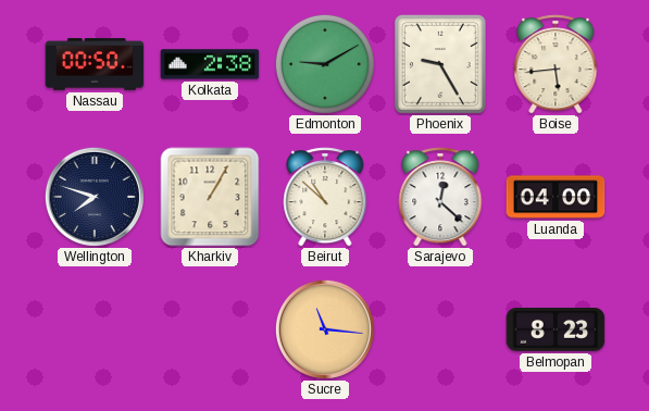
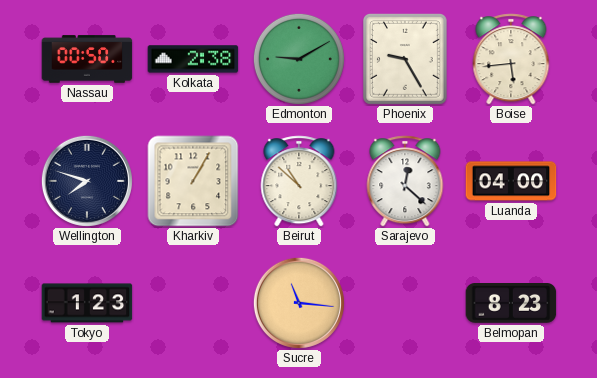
Tokyo: none -> 1:23
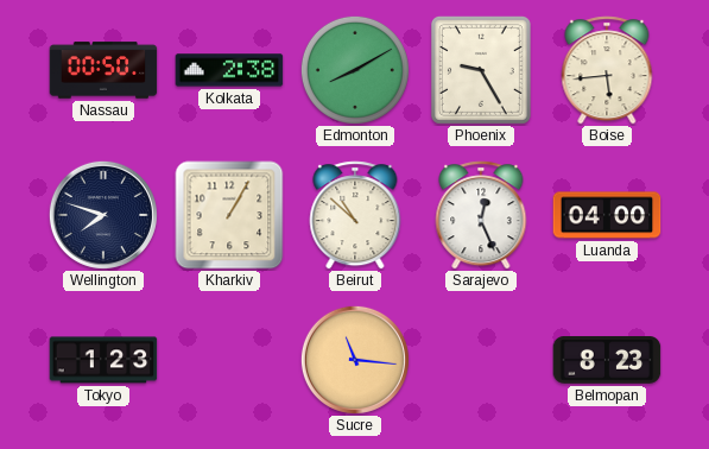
Edmonton: 9:10 -> 8:10
Sarajevo: 12:22 -> 12:26
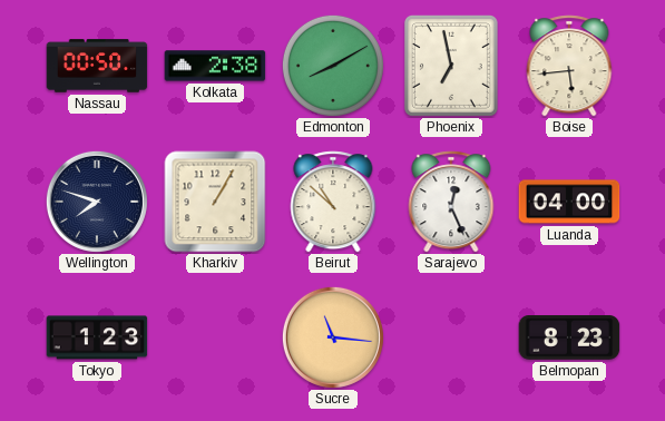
Phoenix: 9:25 -> 6:58
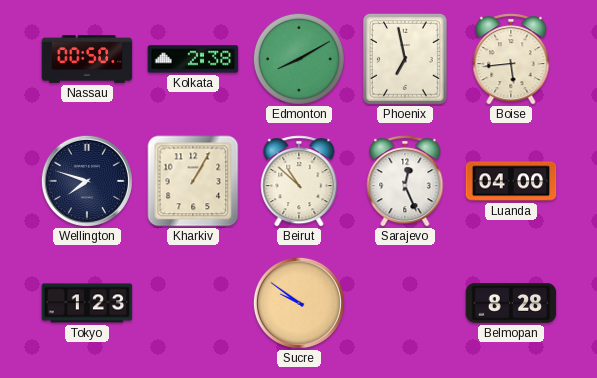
Sucre: 11:16 -> 9:51
Belmopan: 8:23 -> 8:28
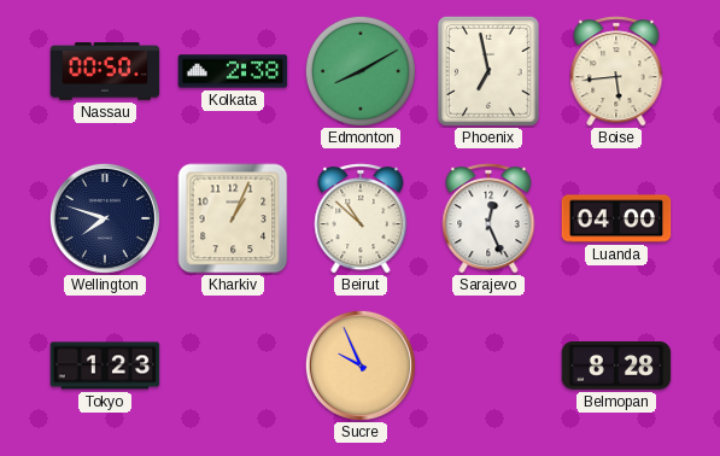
Kharkiv: 1:05 -> 1:04
Sucre: 9:51 -> 9:56
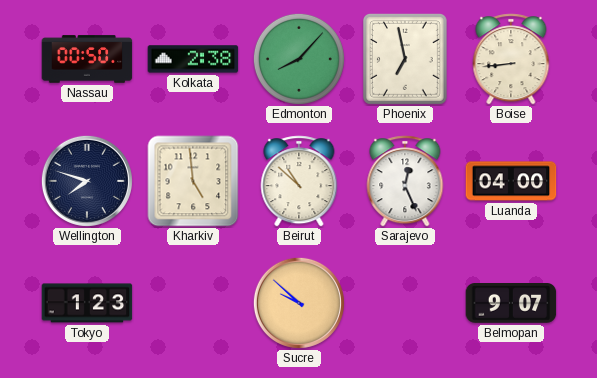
Edmonton: 8:10 -> 8:07
Boise: 5:44 -> 8:44
Kharkiv: 1:04 -> 4:59
Sucre: 9:56 -> 9:52
Belmopan: 8:28 -> 9:07
